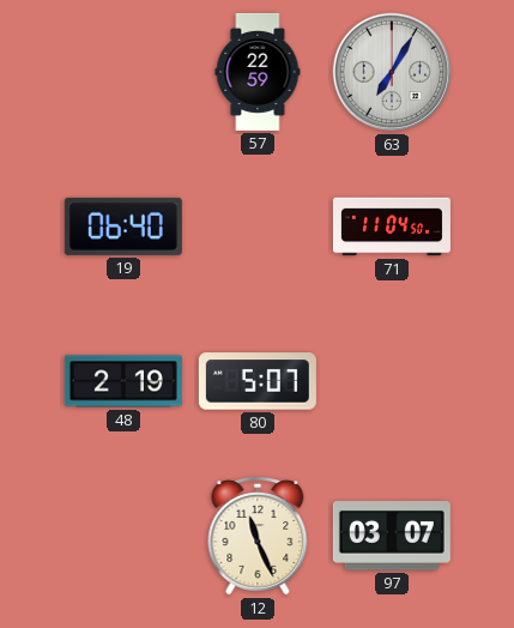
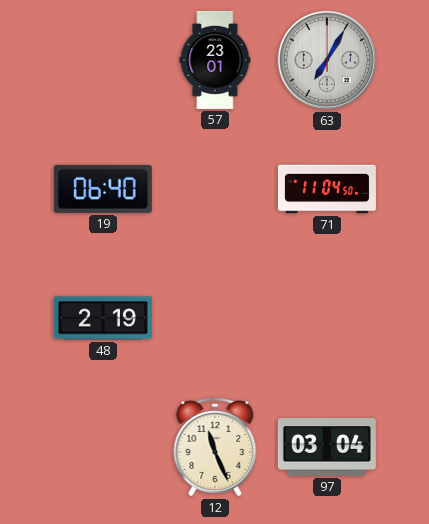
57: 22:59 -> 23:01
80: 5:07 -> none
97: 03:07 -> 03:04
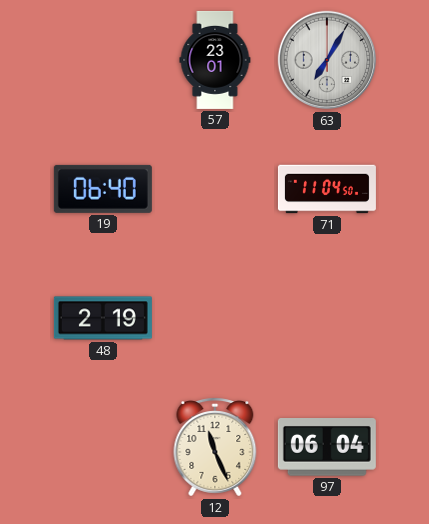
97: 03:04 -> 06:04
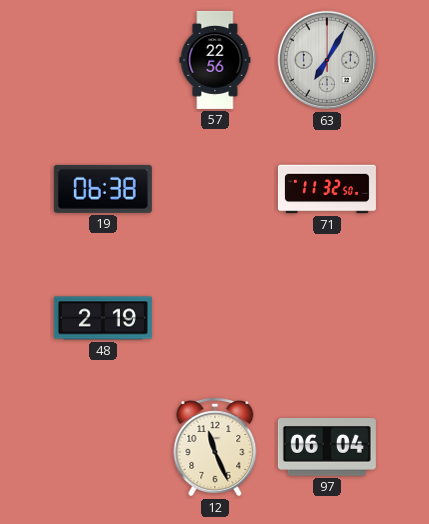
57: 23:01 -> 22:56
19: 06:40 -> 06:38
71: 11:04 -> 11:32
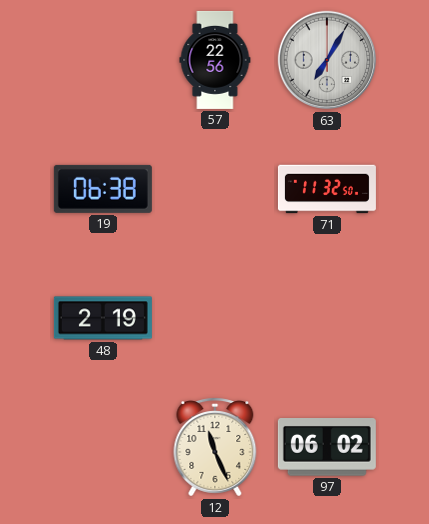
97: 06:04 -> 06:02
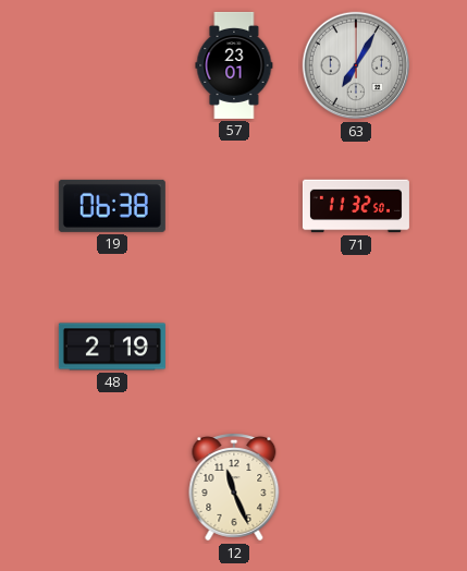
57: 22:56 -> 23:01
97: 06:02 -> none
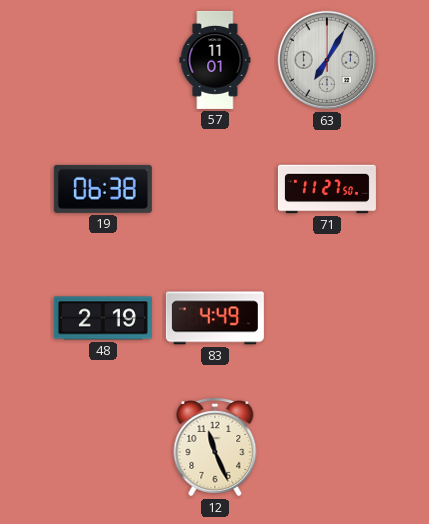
57: 23:01 -> 11:01
71: 11:32 -> 11:27
83: none -> 4:49
